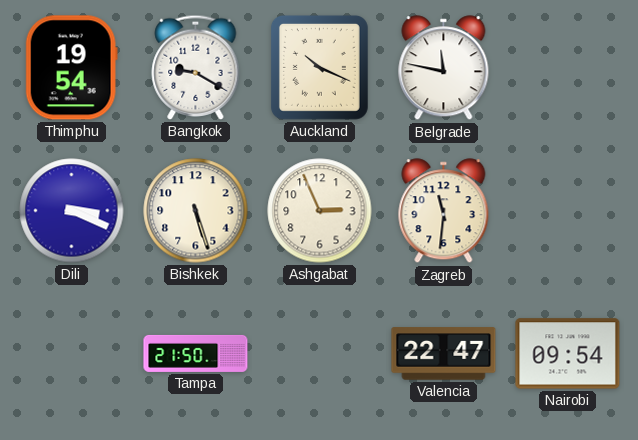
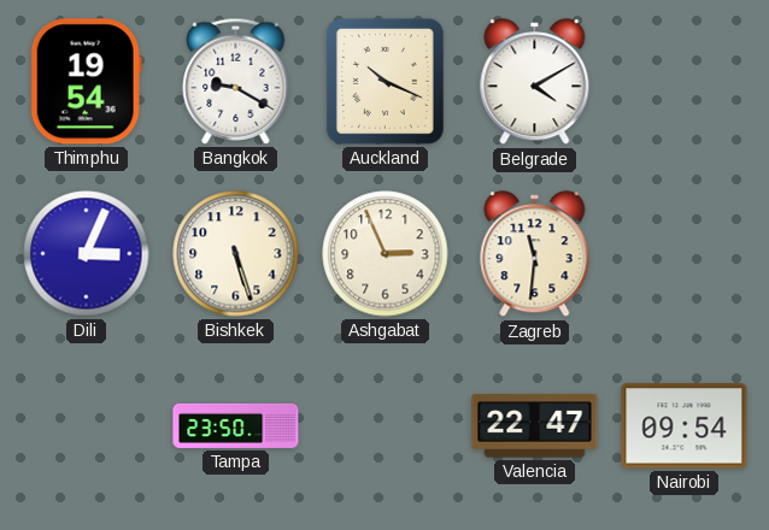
Belgrade: 11:47 -> 4:10
Dili: 3:19 -> 3:04
Tampa: 21:50 -> 23:50
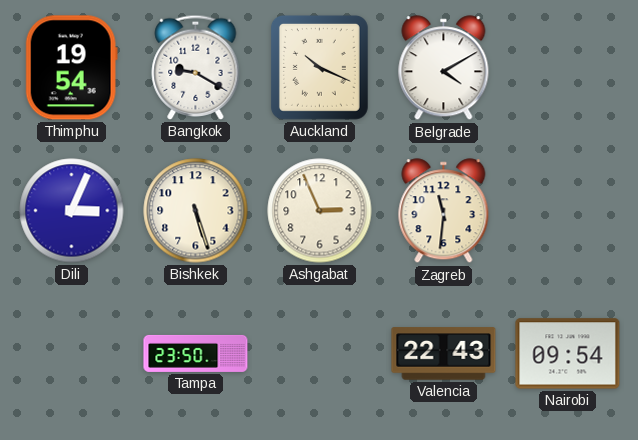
Valencia: 22:47 -> 22:43
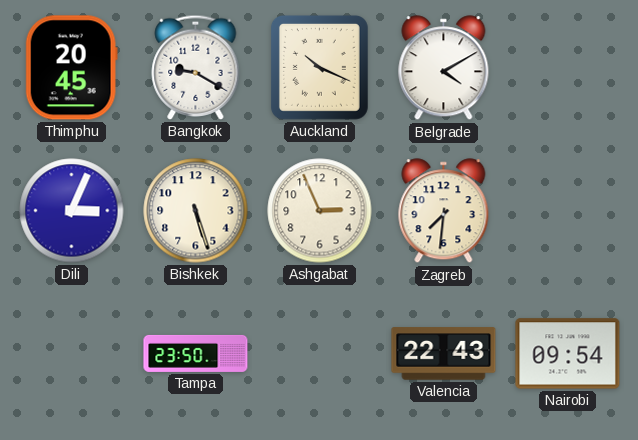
Thimphu: 19:54 -> 20:45
Zagreb: 11:31 -> 7:31
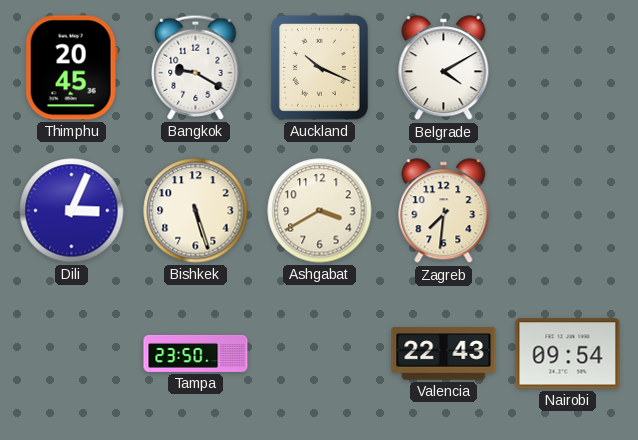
Ashgabat: 2:56 -> 3:40
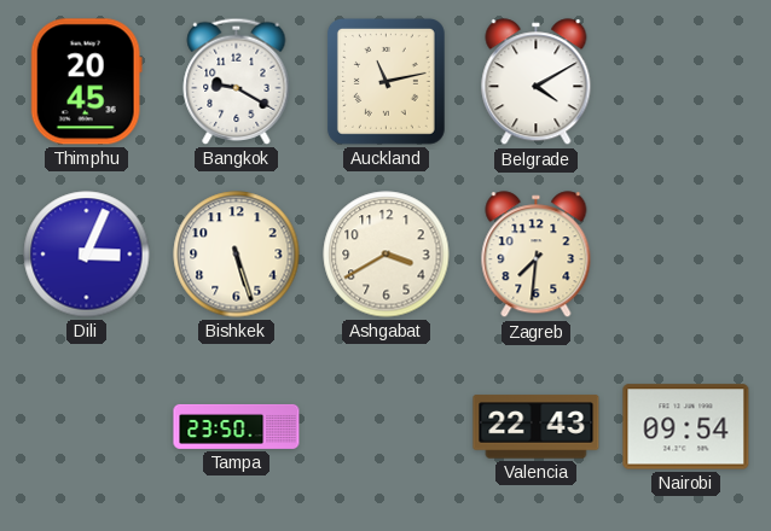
Auckland: 10:19 -> 11:13
